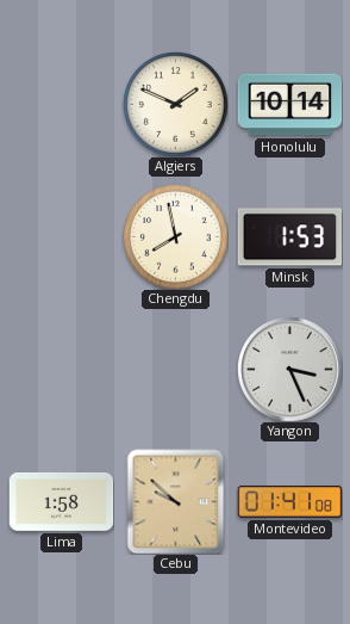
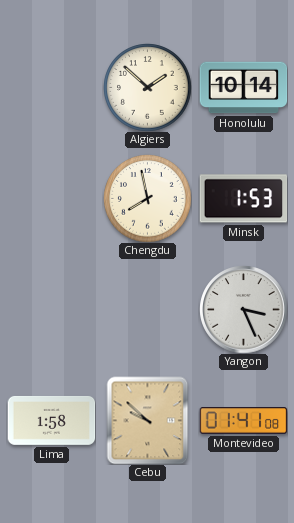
Algiers: 1:49 -> 1:52
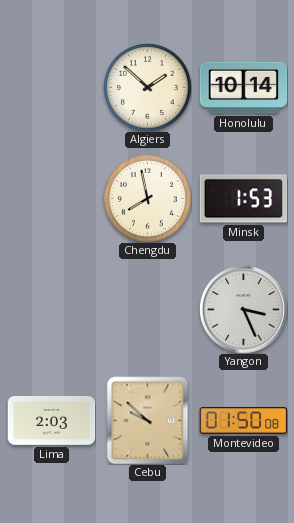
Lima: 1:58 -> 2:03
Montevideo: 01:41 -> 01:50
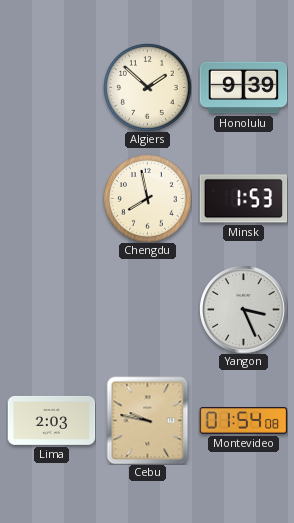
Honolulu: 10:14 -> 9:39
Cebu: 9:52 -> 9:47
Montevideo: 01:50 -> 01:54
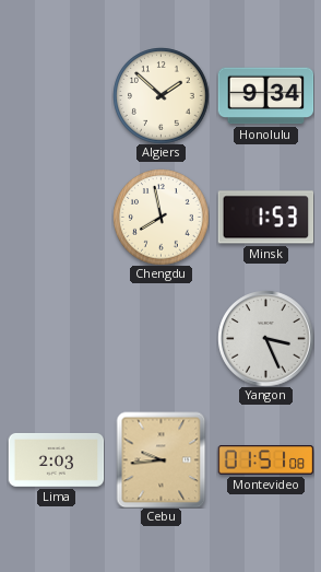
Honolulu: 9:39 -> 9:34
Cebu: 9:47 -> 9:44
Montevideo: 01:54 -> 01:51
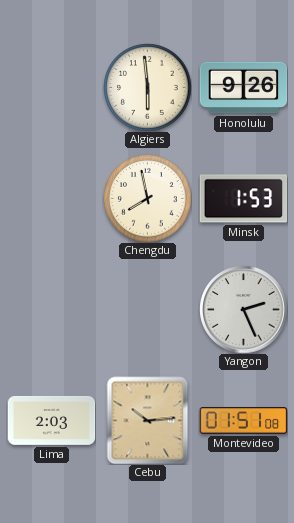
Algiers: 1:52 -> 5:59
Honolulu: 9:34 -> 9:26
Yangon: 3:26 -> 2:26
Cebu: 9:44 -> 10:14
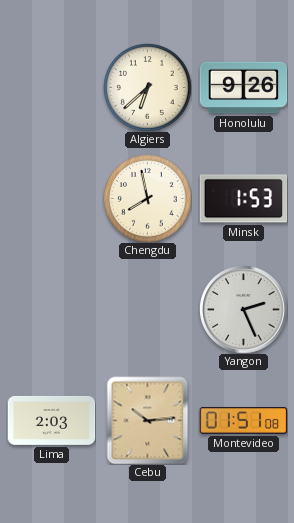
Algiers: 5:59 -> 6:38
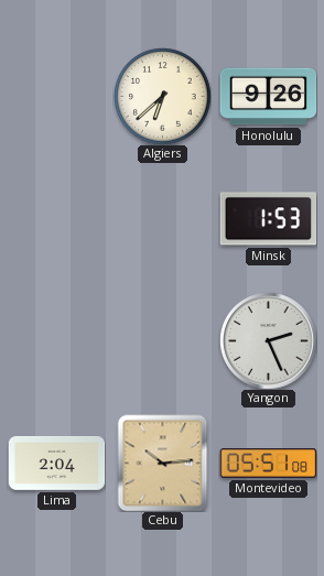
Chengdu: 7:58 -> none
Lima: 2:03 -> 2:04
Montevideo: 01:51 -> 05:51
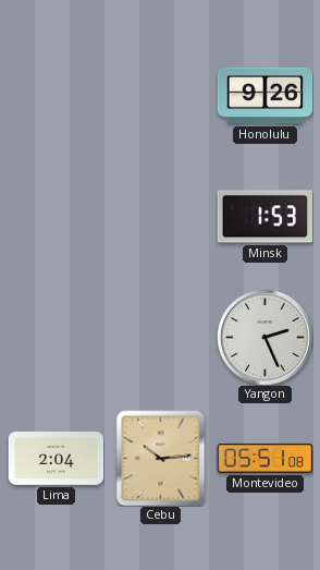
Algiers: 6:38 -> none
